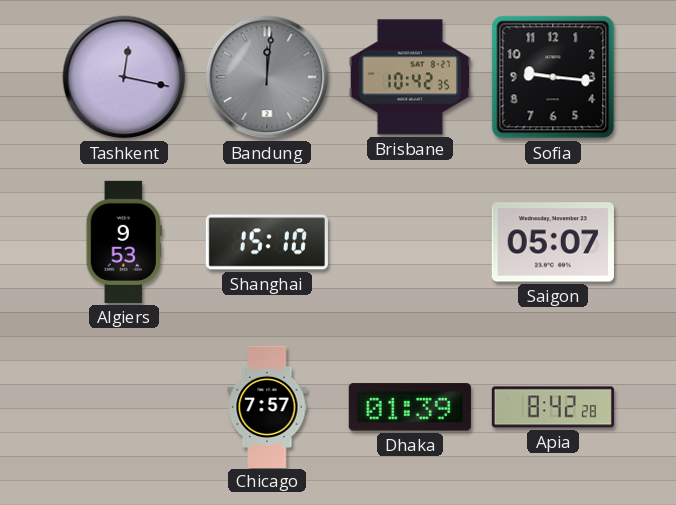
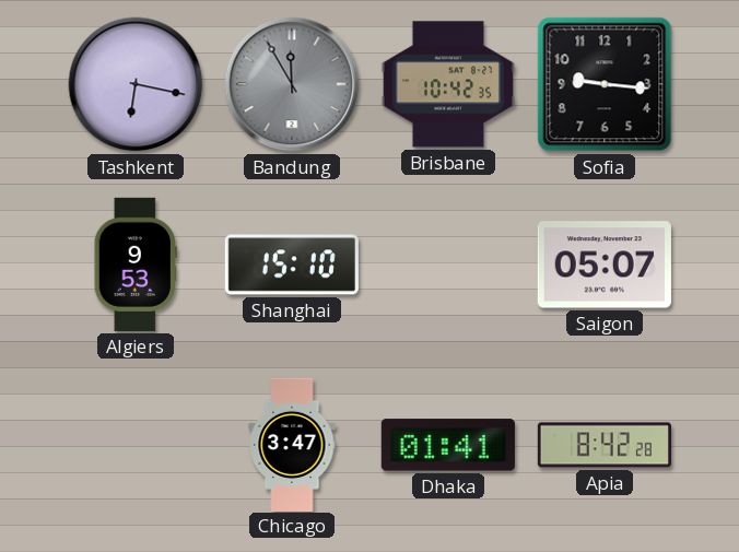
Tashkent: 12:17 -> 6:17
Bandung: 12:01 -> 11:55
Chicago: 7:57 -> 3:47
Dhaka: 01:39 -> 01:41
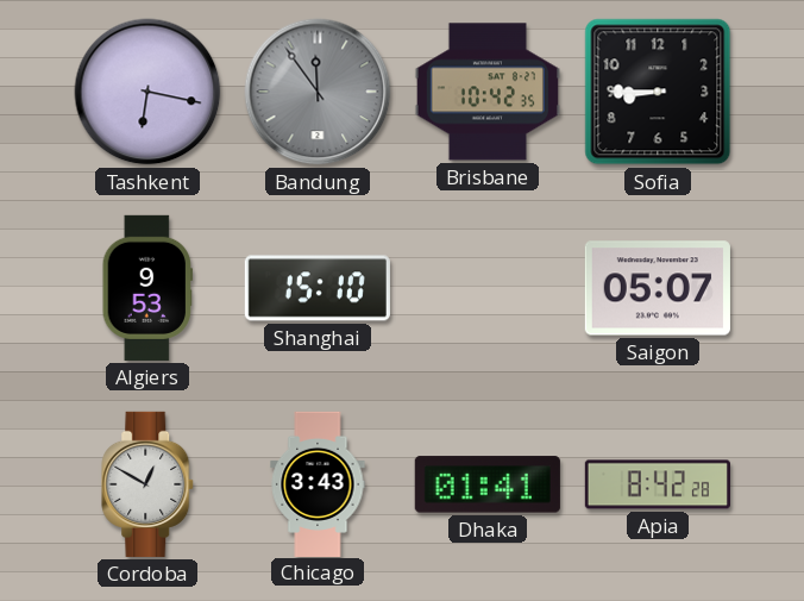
Bandung: 11:55 -> 11:54
Sofia: 9:16 -> 8:45
Cordoba: none -> 12:50
Chicago: 3:47 -> 3:43
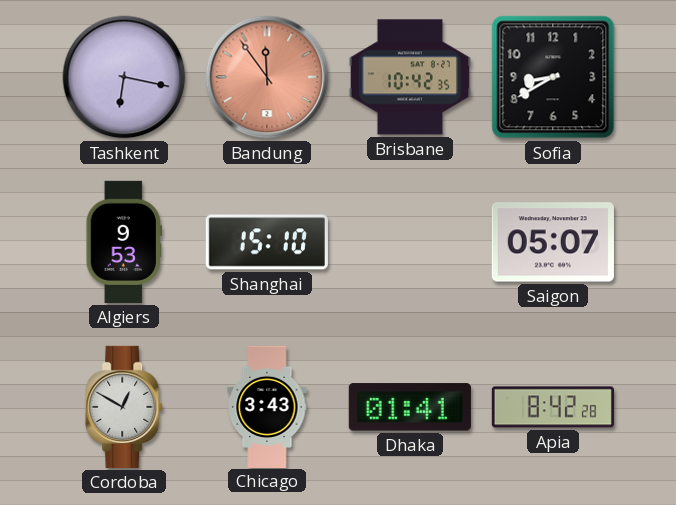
Bandung dial: grey -> salmon
Sofia: 8:45 -> 8:40
